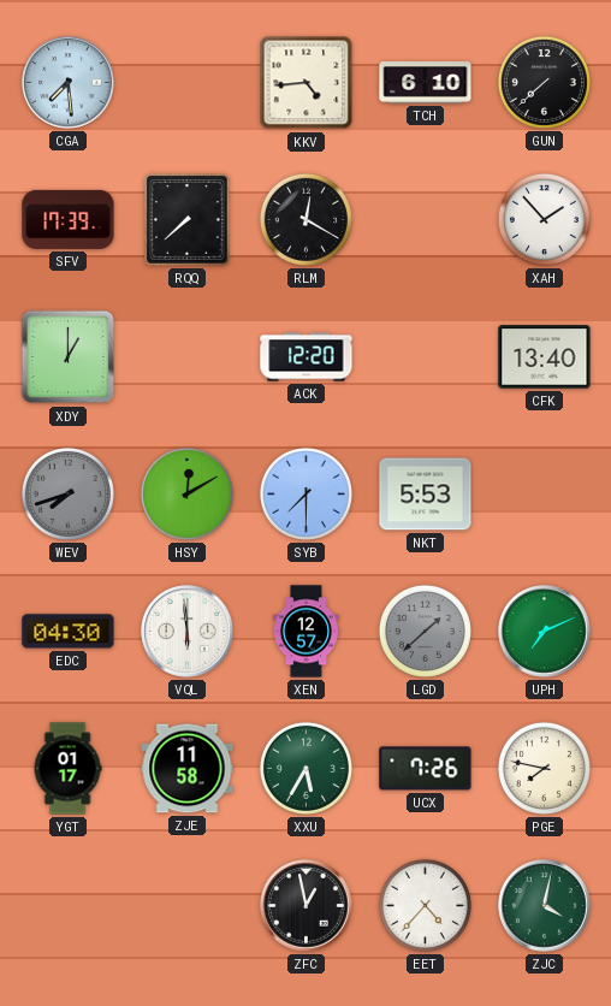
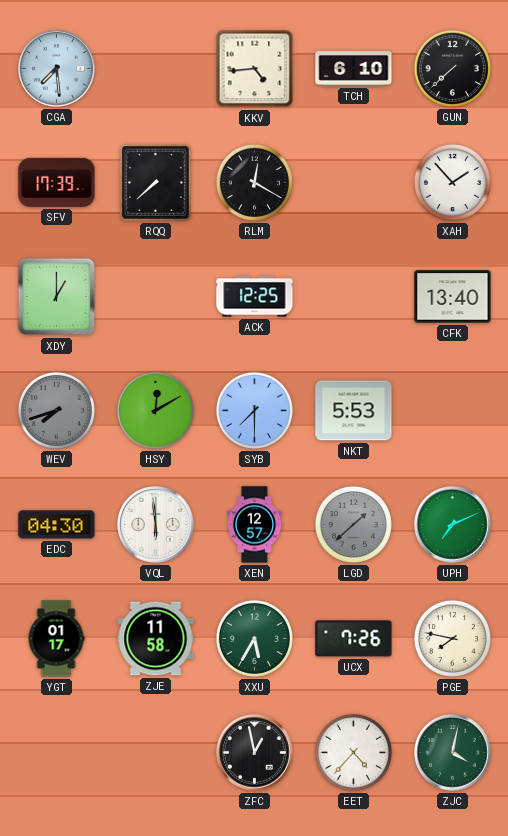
ACK: 12:20 -> 12:25
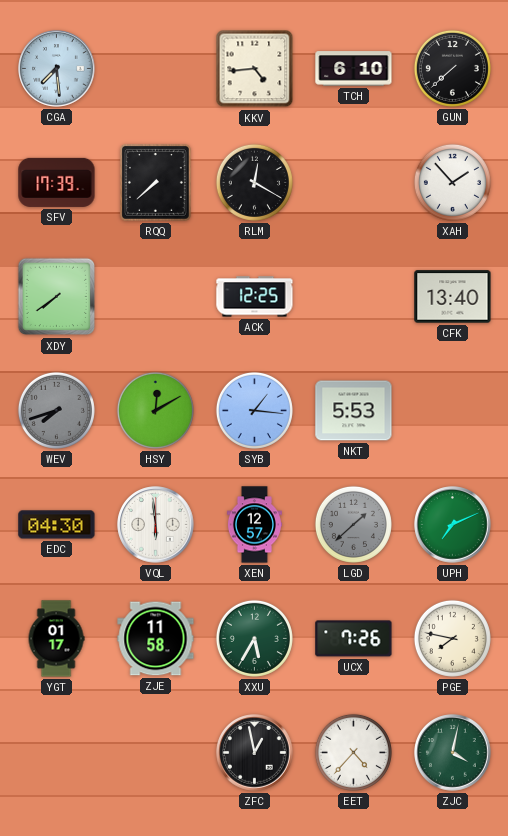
XDY: 1:00 -> 7:39
SYB: 7:30 -> 1:16
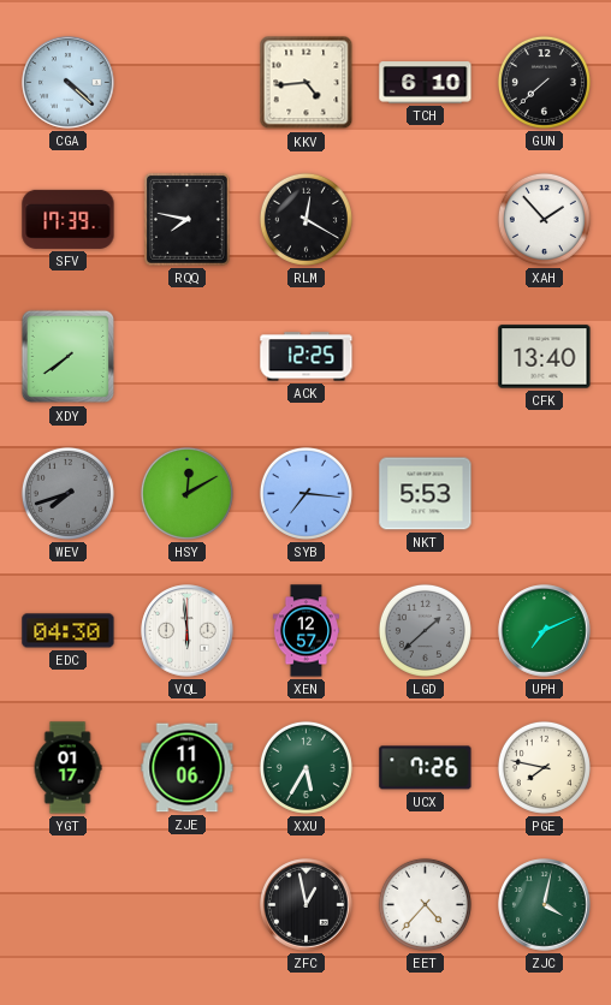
CGA: 7:29 -> 4:22
RQQ: 7:38 -> 7:47
SYB: 1:16 -> 7:16
ZJE: 11:58 -> 11:06
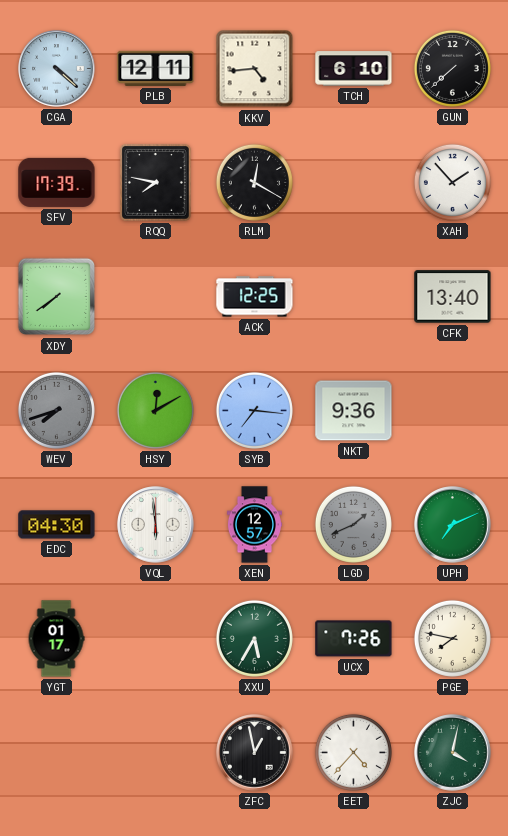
PLB: none -> 12:11
NKT: 5:53 -> 9:36
LGD: 1:38 -> 1:41
ZJE: 11:06 -> none
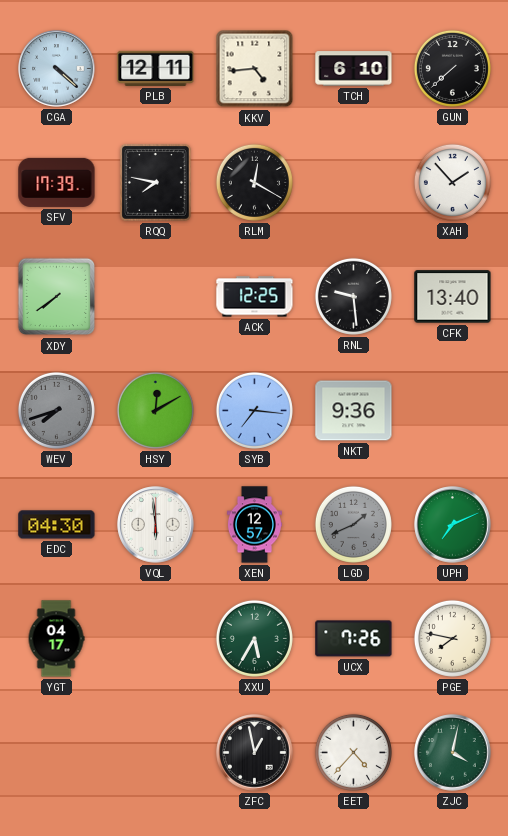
RNL: none -> 9:29
YGT: 01:17 -> 04:17
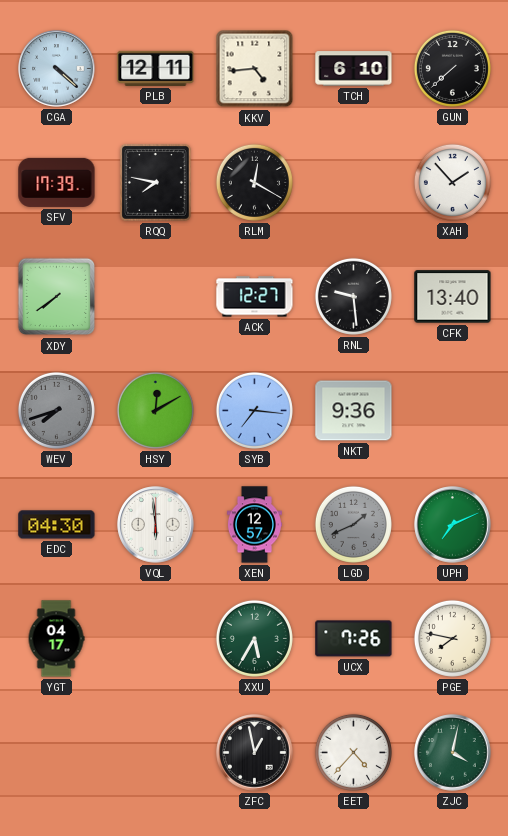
ACK: 12:25 -> 12:27
